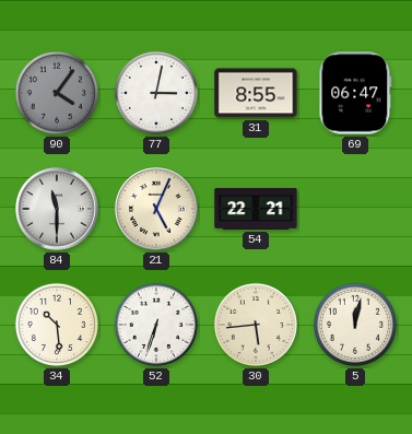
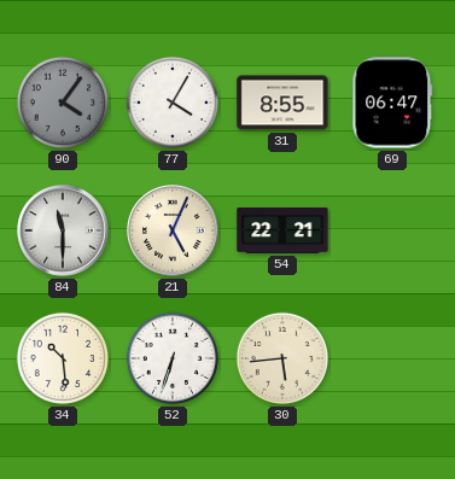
77: 3:02 -> 4:05
5: 12:02 -> none
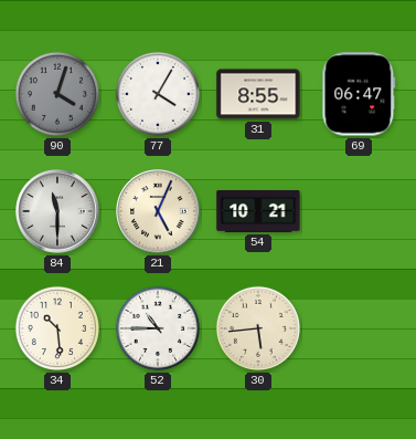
90: 4:06 -> 4:03
54: 22:21 -> 10:21
52: 6:33 -> 10:45
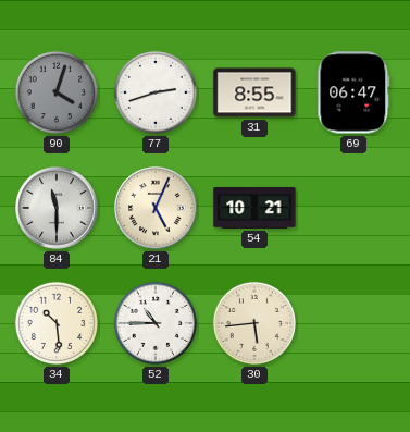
77: 4:05 -> 2:42
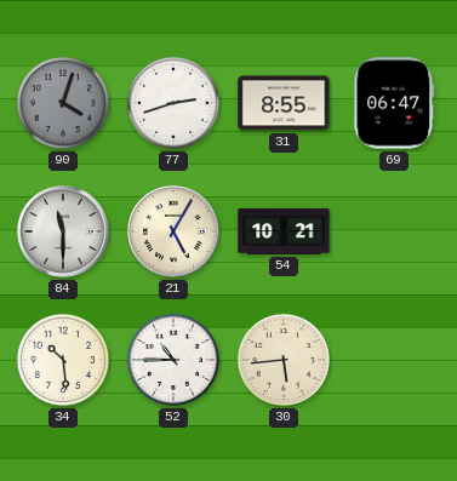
21: 5:04 -> 5:05
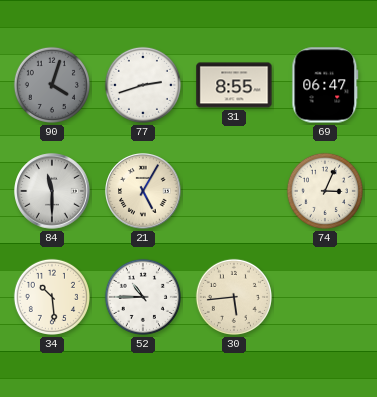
54: 10:21 -> none
74: none -> 3:04
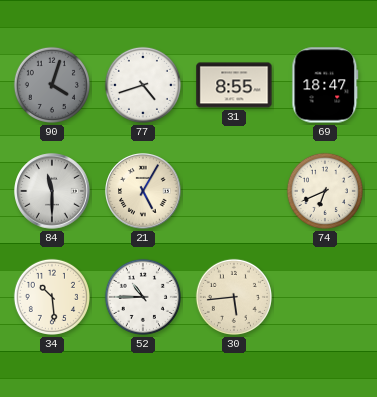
77: 2:42 -> 4:42
69: 06:47 -> 18:47
74: 3:04 -> 6:41
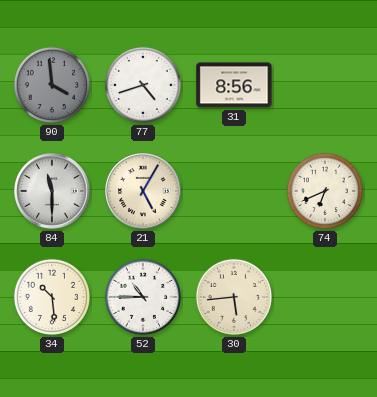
90: 4:03 -> 3:59
31: 8:55 -> 8:56
69: 18:47 -> none
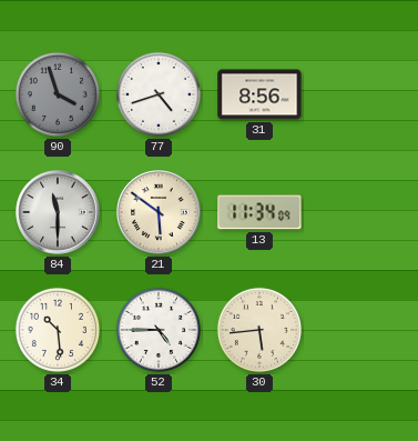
90: 3:59 -> 3:57
21: 5:05 -> 5:51
13: none -> 11:34
74: 6:41 -> none
52: 10:45 -> 4:45
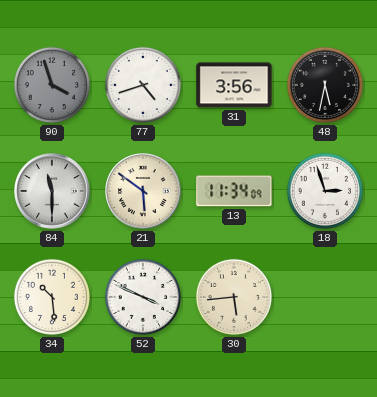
31: 8:56 -> 3:56
48: none -> 5:32
18: none -> 2:57
52: 4:45 -> 3:49
